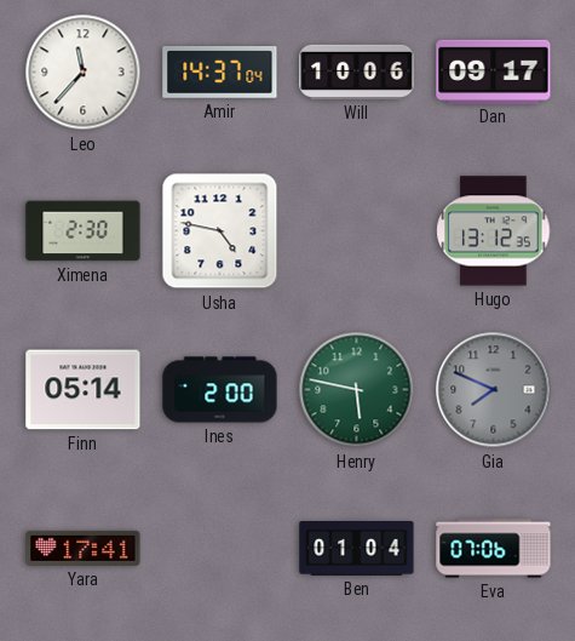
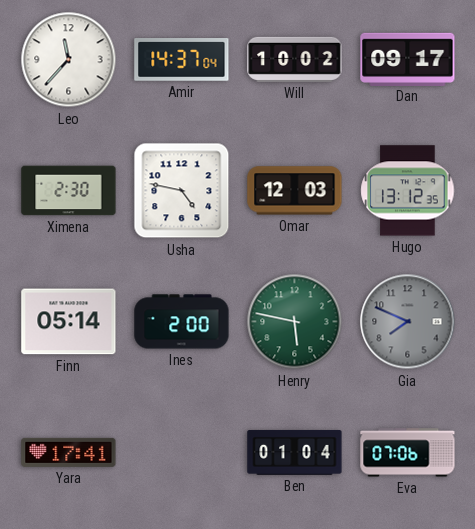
Will: 10:06 -> 10:02
Omar: none -> 12:03
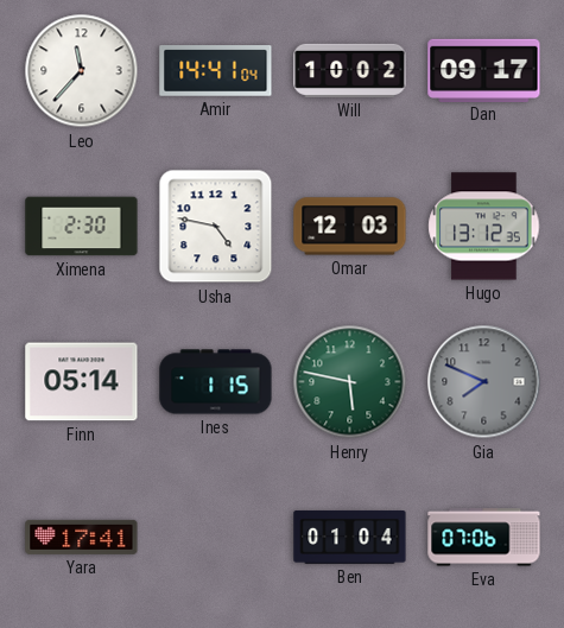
Amir: 14:37 -> 14:41
Ines: 2:00 -> 1:15
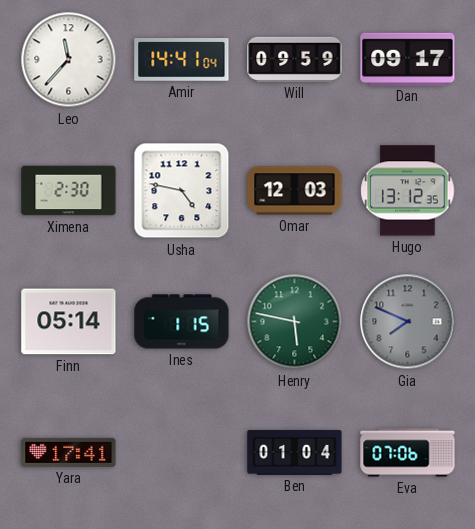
Will: 10:02 -> 09:59
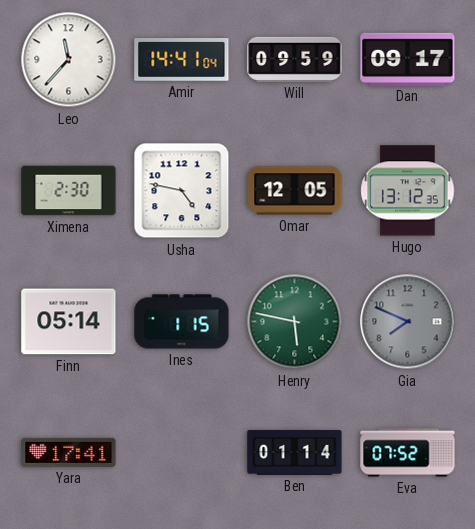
Omar: 12:03 -> 12:05
Ben: 01:04 -> 01:14
Eva: 07:06 -> 07:52
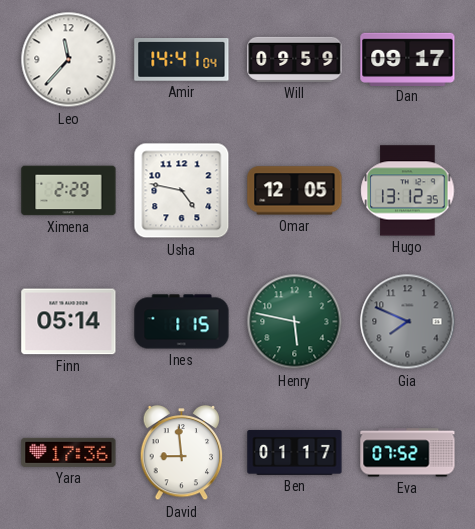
Ximena: 2:30 -> 2:29
Yara: 17:41 -> 17:36
David: none -> 8:59
Ben: 01:14 -> 01:17
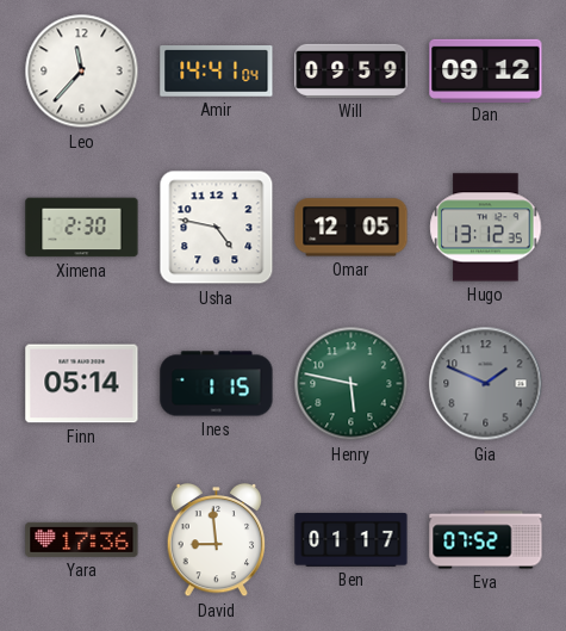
Dan: 09:17 -> 09:12
Ximena: 2:29 -> 2:30
Gia: 7:49 -> 1:49
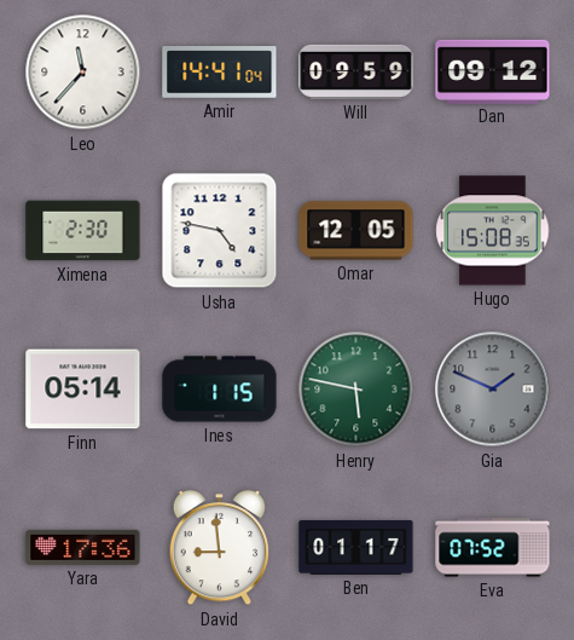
Hugo: 13:12 -> 15:08
